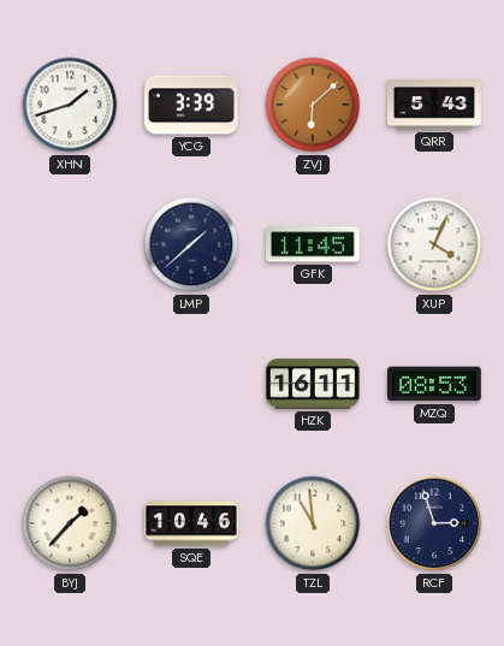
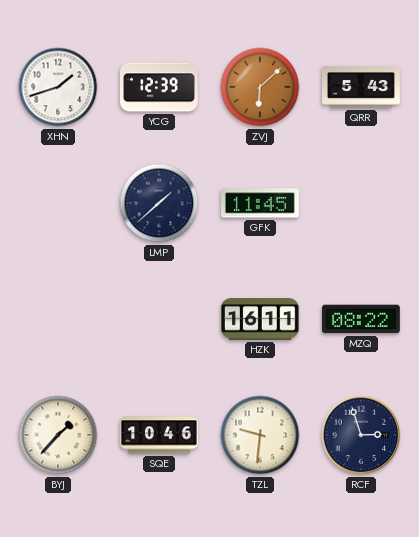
YCG: 3:39 -> 12:39
XUP: 4:04 -> none
MZQ: 08:53 -> 08:22
TZL: 10:59 -> 9:31
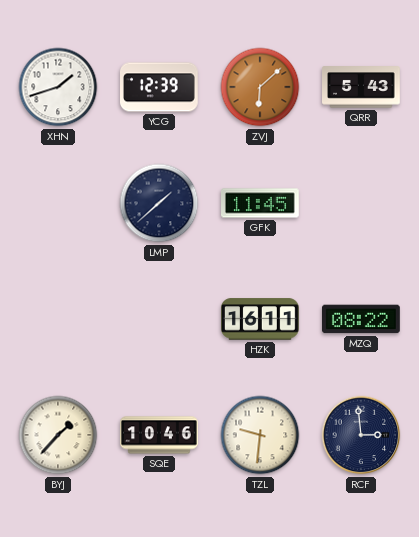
RCF: 2:57 -> 2:59
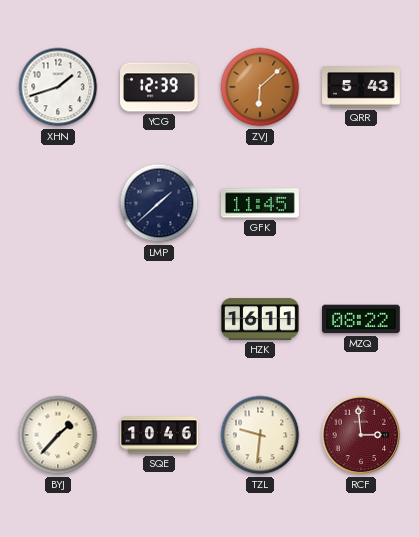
RCF dial: navy -> burgundy
